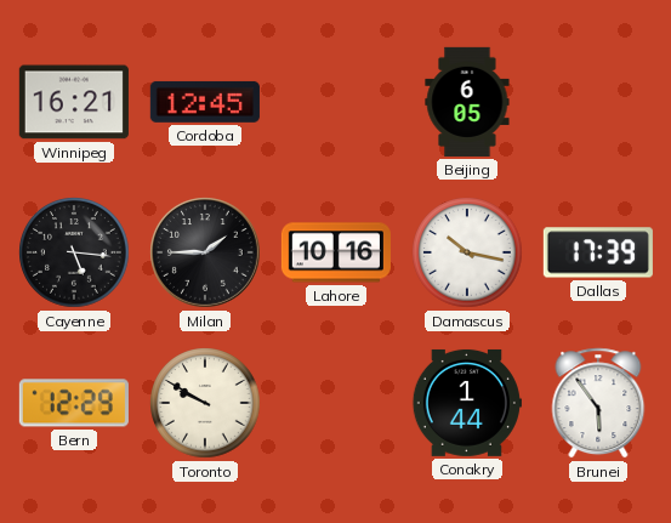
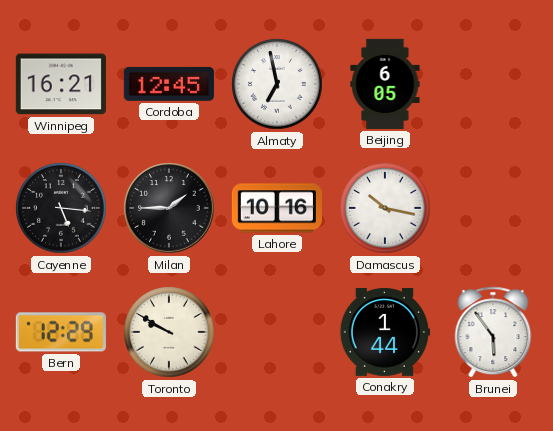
Almaty: none -> 6:58
Dallas: 17:39 -> none
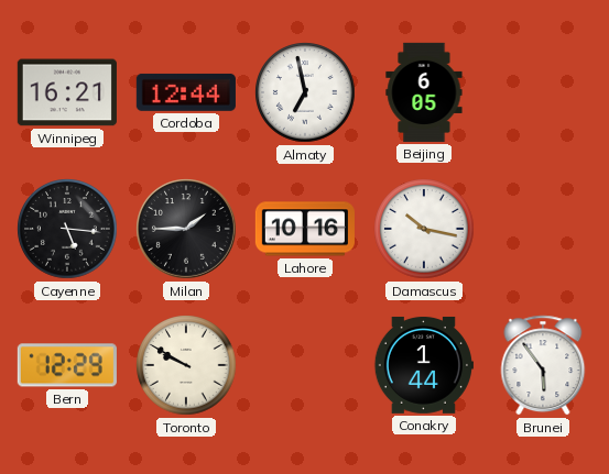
Cordoba: 12:45 -> 12:44
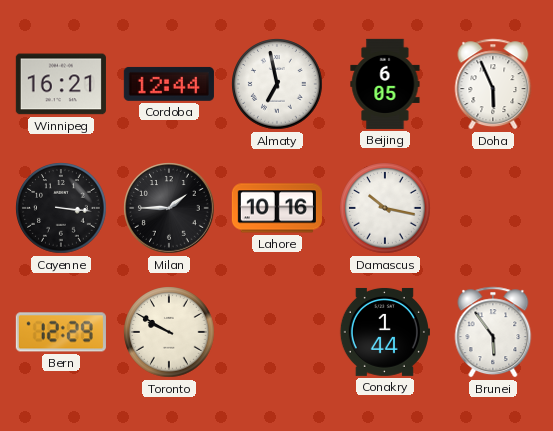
Doha: none -> 5:56
Cayenne: 5:16 -> 3:16
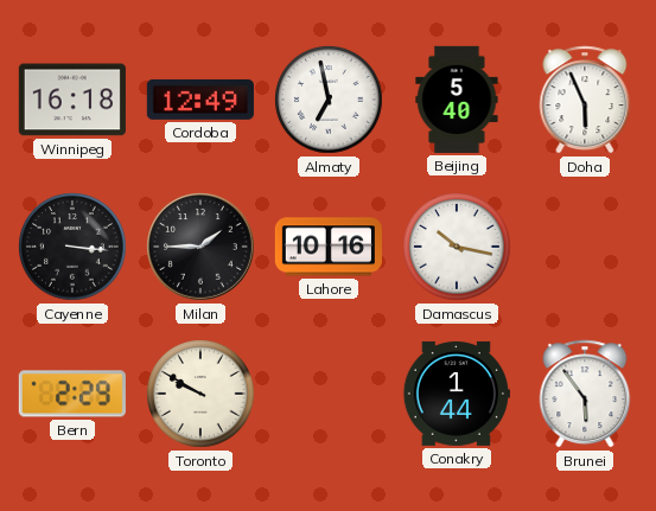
Winnipeg: 16:21 -> 16:18
Cordoba: 12:44 -> 12:49
Beijing: 6:05 -> 5:40
Bern: 12:29 -> 2:29
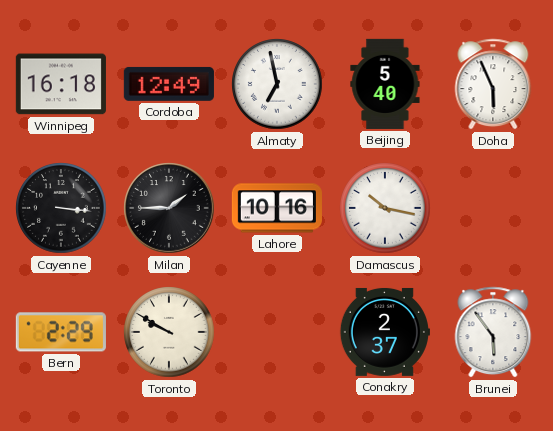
Conakry: 1:44 -> 2:37
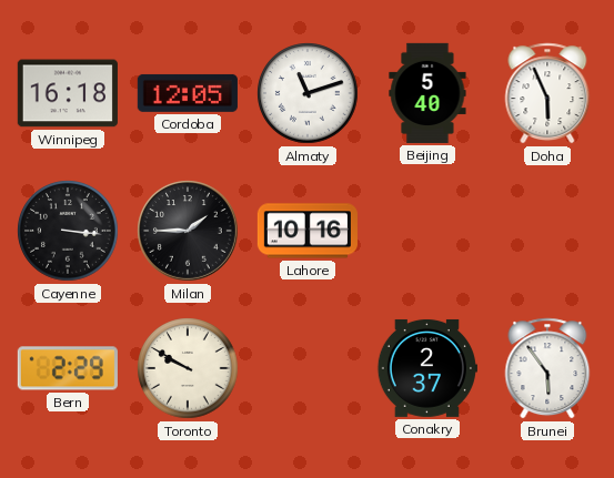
Cordoba: 12:49 -> 12:05
Almaty: 6:58 -> 11:12
Damascus: 10:17 -> none
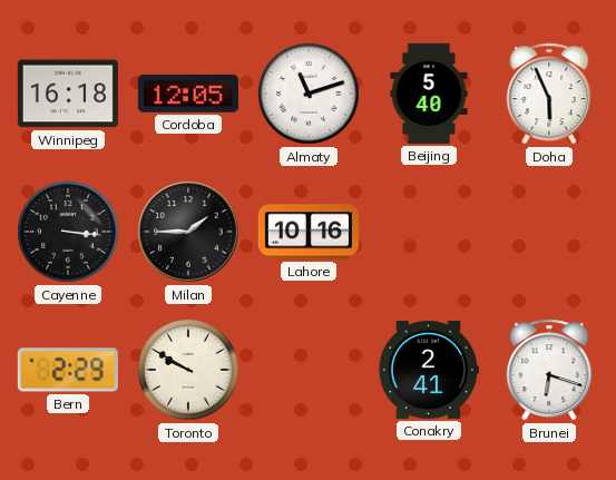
Conakry: 2:37 -> 2:41
Brunei: 5:54 -> 6:18
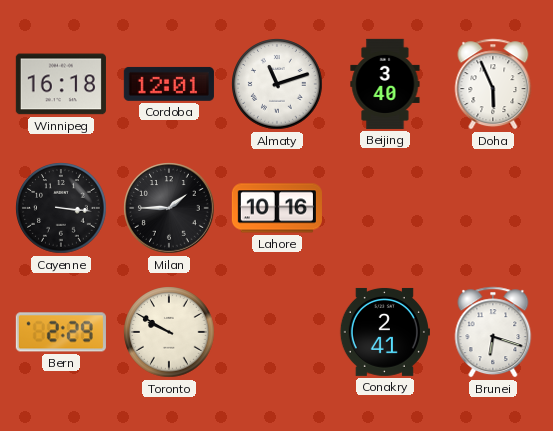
Cordoba: 12:05 -> 12:01
Beijing: 5:40 -> 3:40
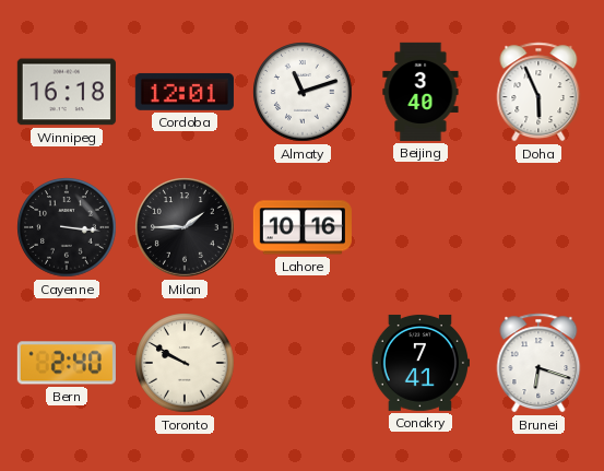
Bern: 2:29 -> 2:40
Conakry: 2:41 -> 7:41
